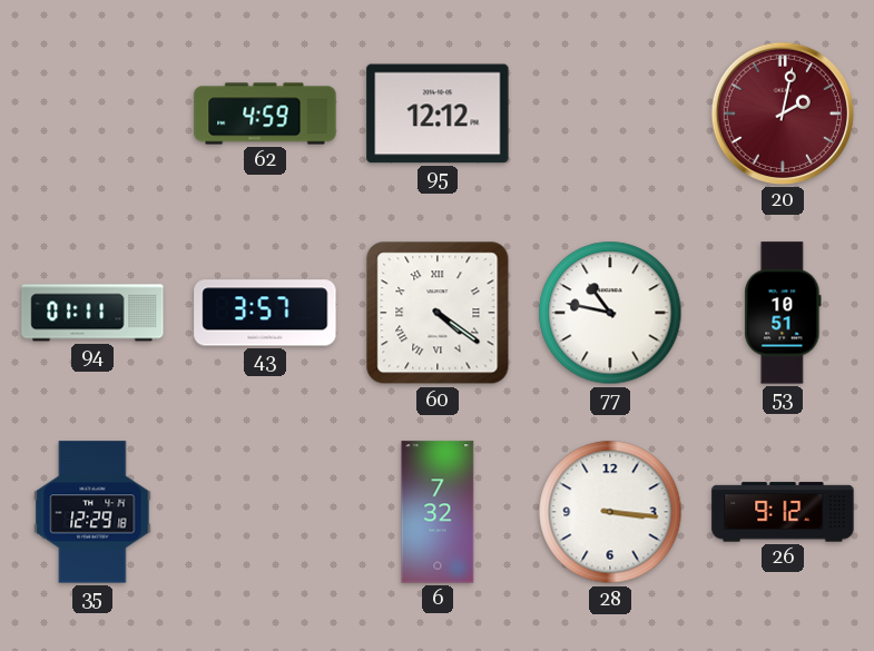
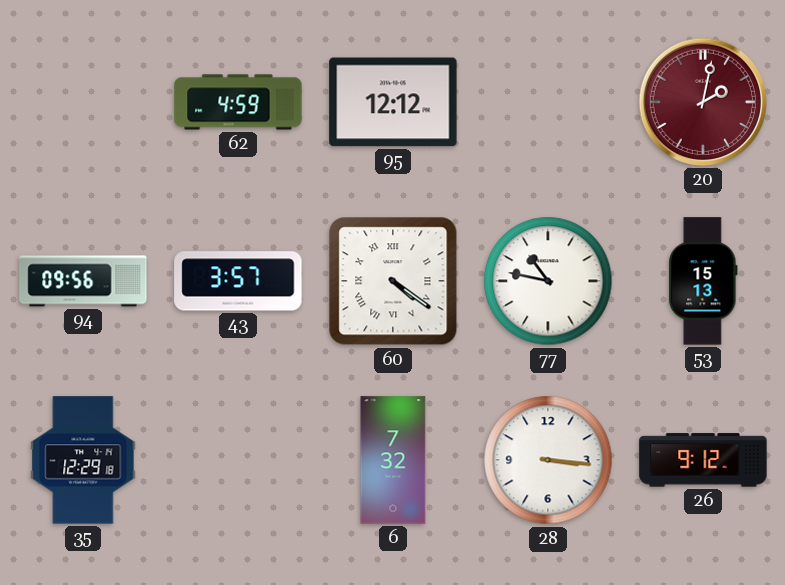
94: 01:11 -> 09:56
53: 10:51 -> 15:13
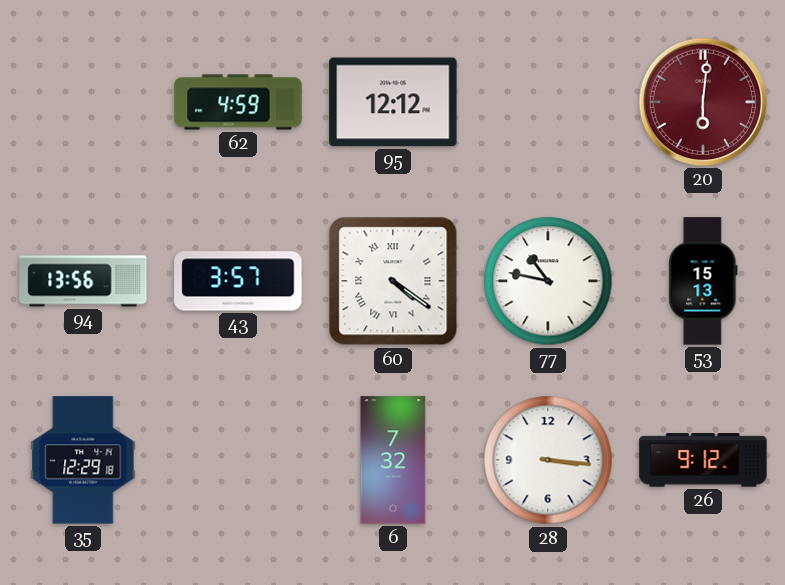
20: 2:02 -> 6:01
94: 09:56 -> 13:56
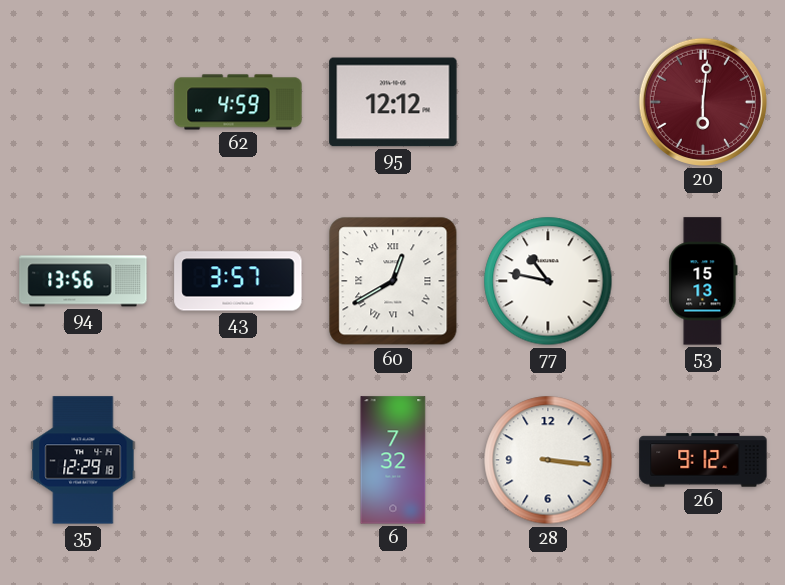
60: 4:21 -> 12:40
